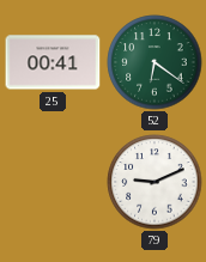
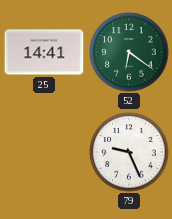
25: 00:41 -> 14:41
79: 9:11 -> 9:26
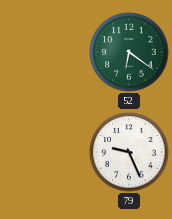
25: 14:41 -> none
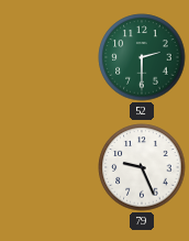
52: 6:21 -> 2:30
